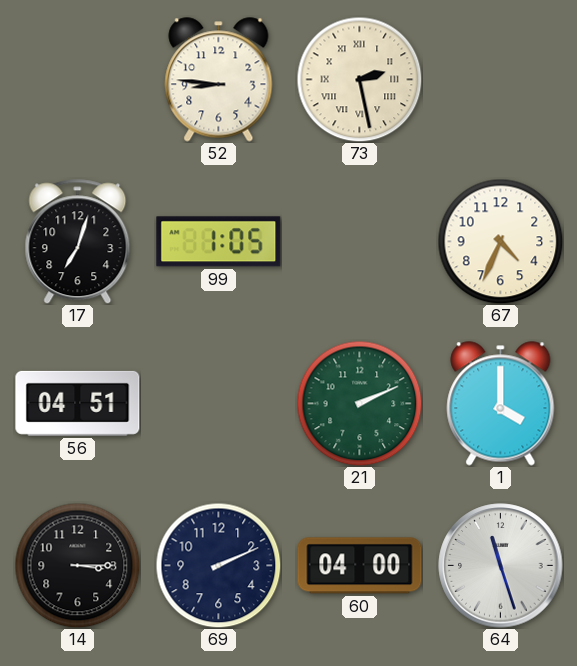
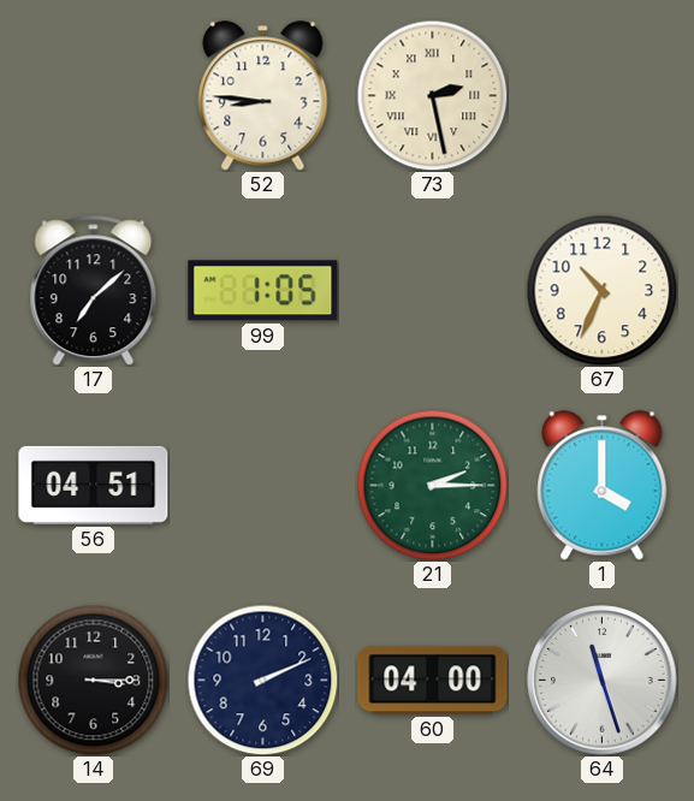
17: 7:03 -> 7:08
67: 4:34 -> 10:34
21: 2:11 -> 2:15
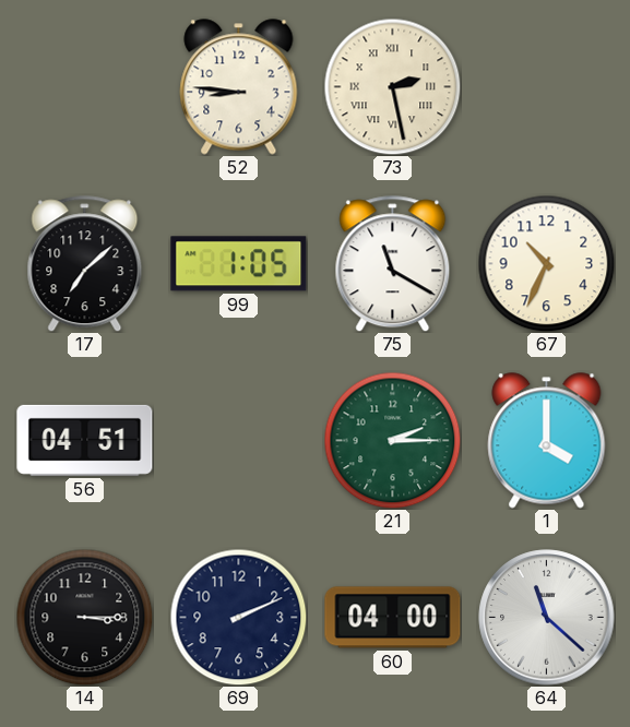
75: none -> 11:20
64: 11:27 -> 11:22
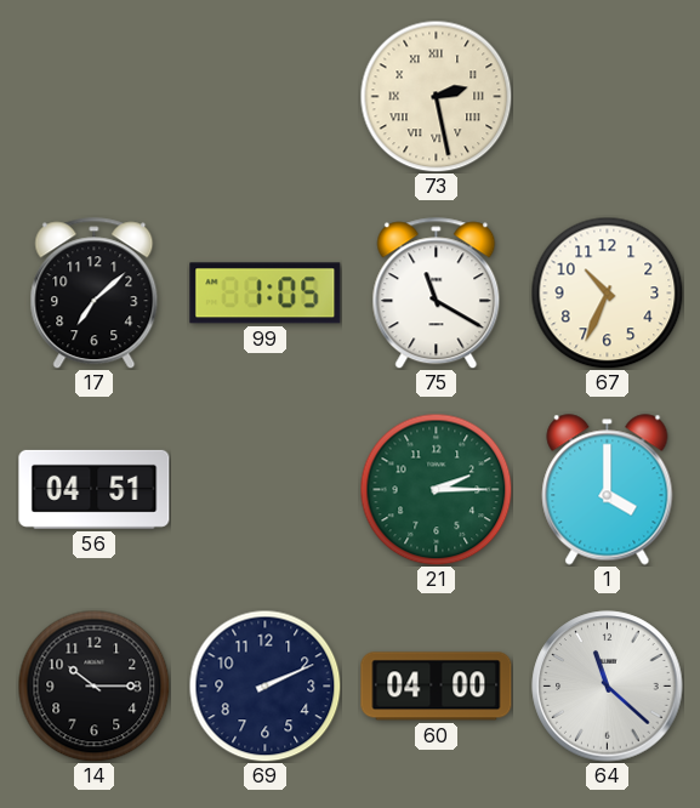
52: 8:46 -> none
14: 3:15 -> 10:15
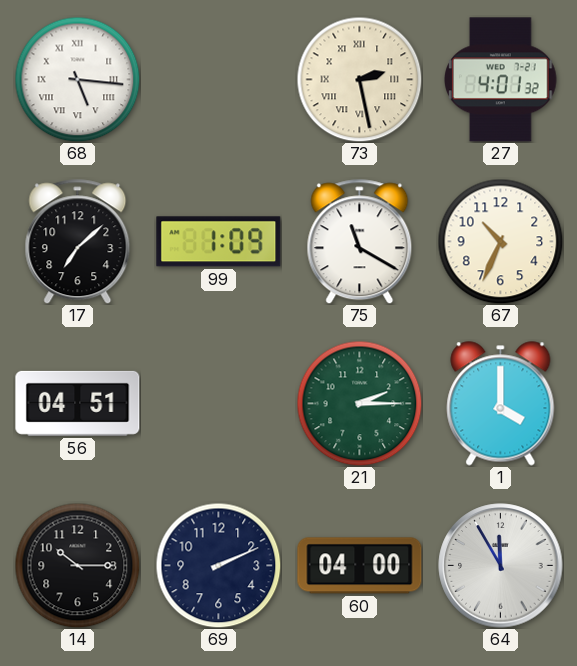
68: none -> 5:16
27: none -> 4:01
99: 1:05 -> 1:09
64: 11:22 -> 11:55
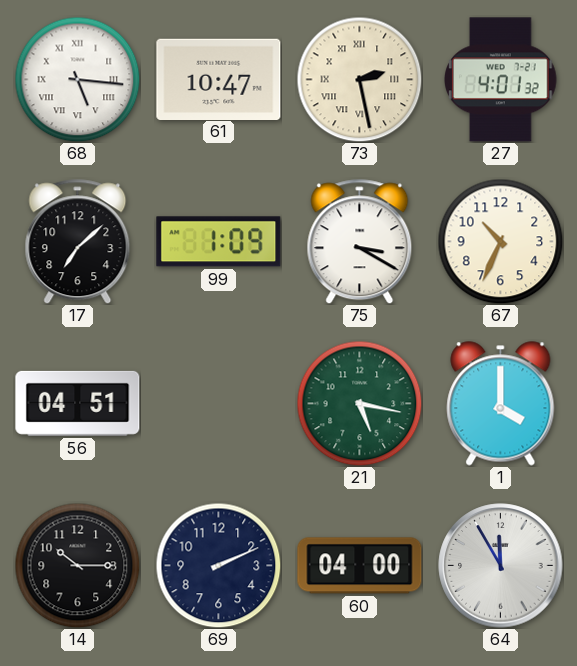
61: none -> 10:47
75: 11:20 -> 3:20
21: 2:15 -> 5:17
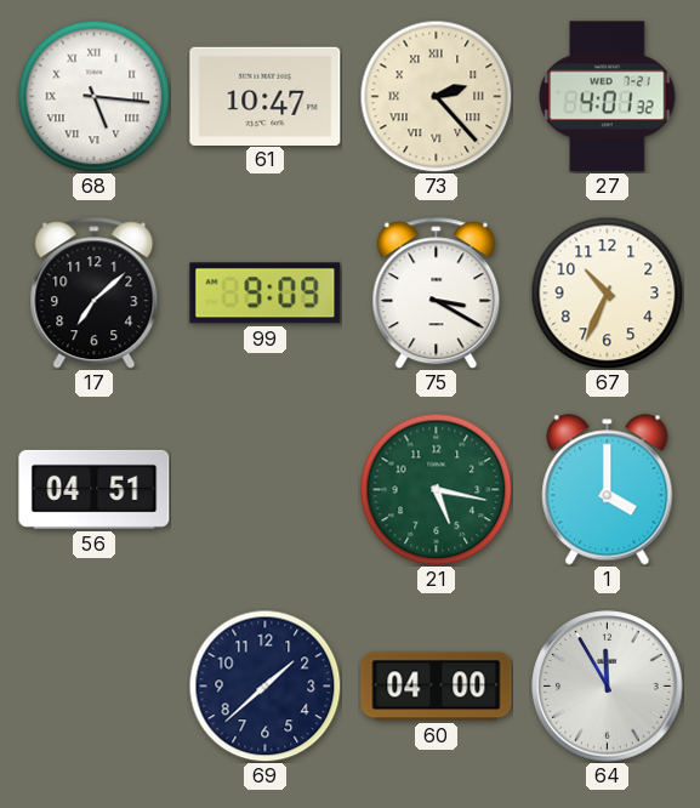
73: 2:28 -> 2:23
99: 1:09 -> 9:09
14: 10:15 -> none
69: 2:11 -> 1:38
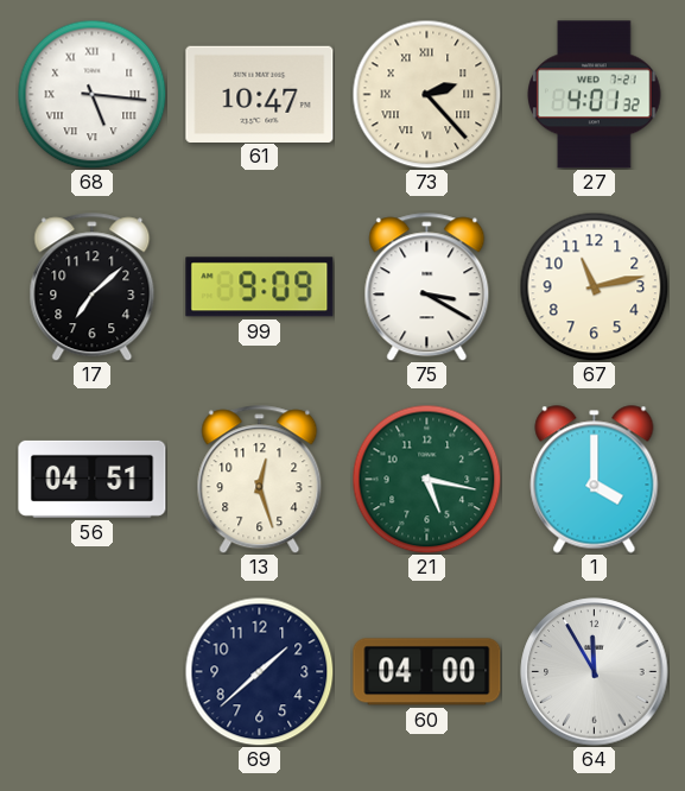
67: 10:34 -> 11:13
13: none -> 12:27
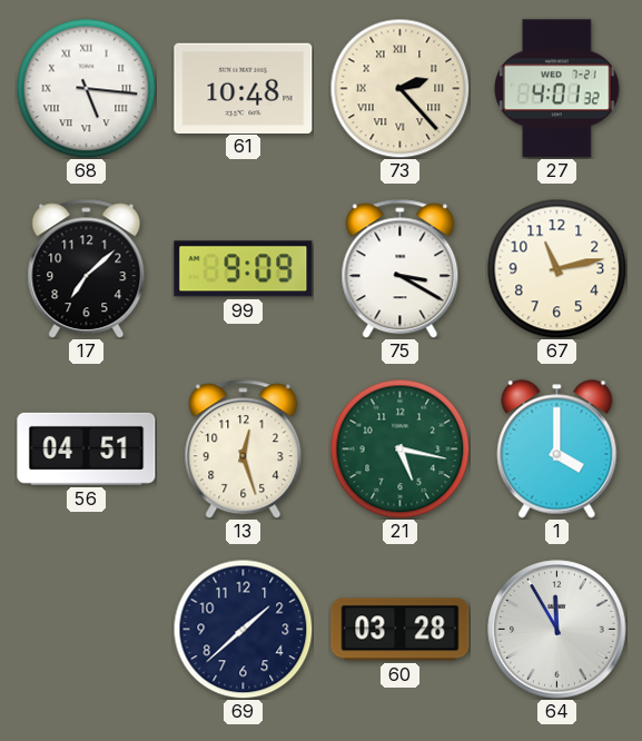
61: 10:47 -> 10:48
60: 04:00 -> 03:28
